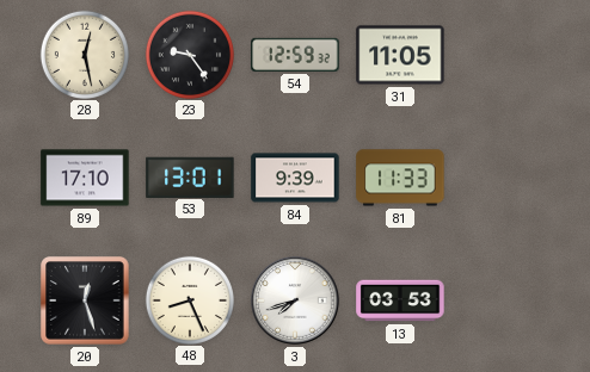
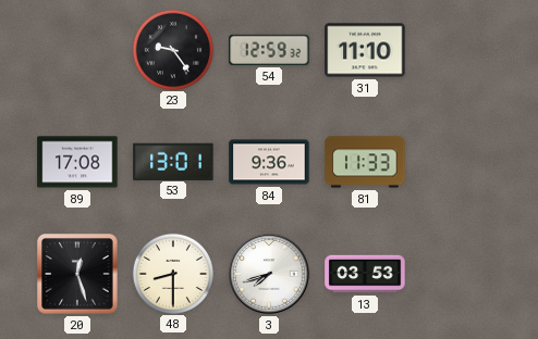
28: 12:28 -> none
31: 11:05 -> 11:10
89: 17:10 -> 17:08
84: 9:39 -> 9:36
48: 8:26 -> 8:30
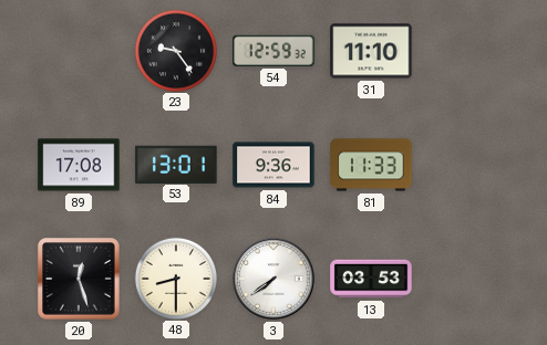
3: 7:42 -> 7:39
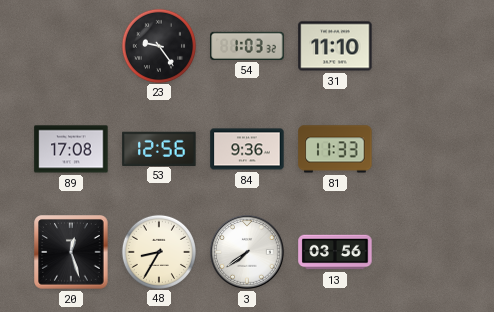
54: 12:59 -> 1:03
53: 13:01 -> 12:56
48: 8:30 -> 8:35
13: 03:53 -> 03:56
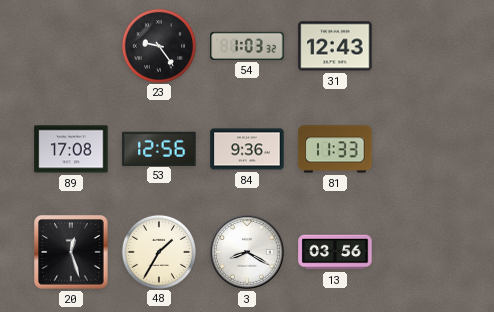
31: 11:10 -> 12:43
48: 8:35 -> 1:35
3: 7:39 -> 8:20
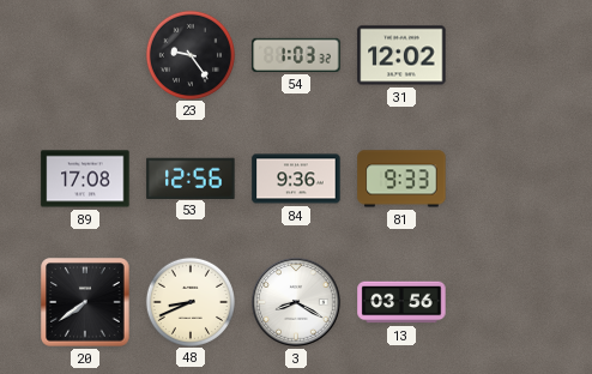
31: 12:43 -> 12:02
81: 11:33 -> 9:33
20: 12:27 -> 7:39
48: 1:35 -> 8:41
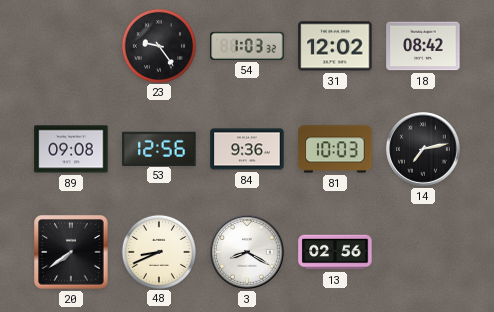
18: none -> 08:42
89: 17:08 -> 09:08
81: 9:33 -> 10:03
14: none -> 7:13
13: 03:56 -> 02:56
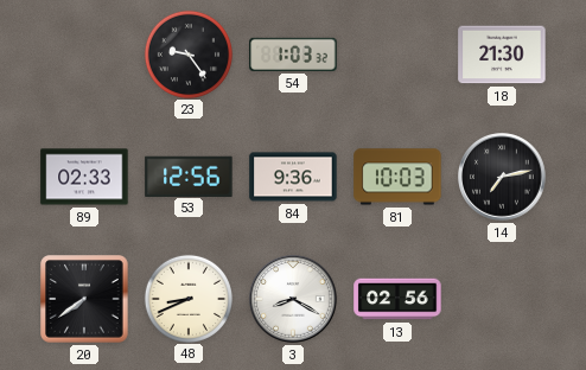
31: 12:02 -> none
18: 08:42 -> 21:30
89: 09:08 -> 02:33
